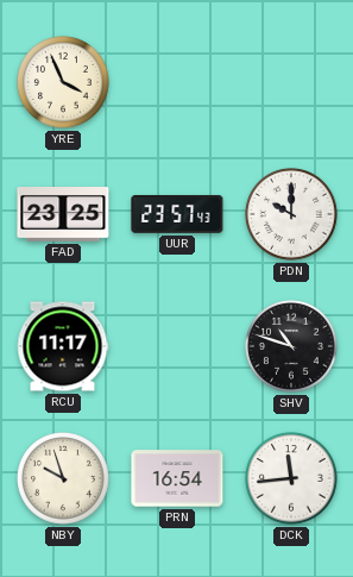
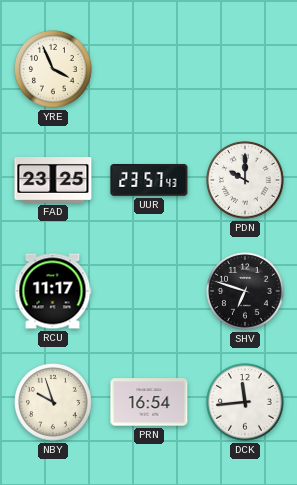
SHV: 10:48 -> 6:48
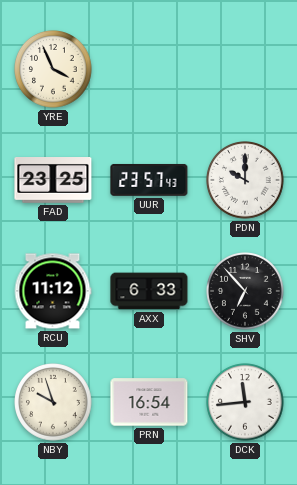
RCU: 11:17 -> 11:12
AXX: none -> 6:33
SHV: 6:48 -> 6:53
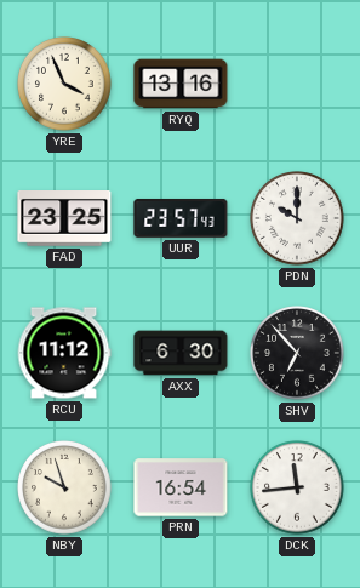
RYQ: none -> 13:16
AXX: 6:33 -> 6:30
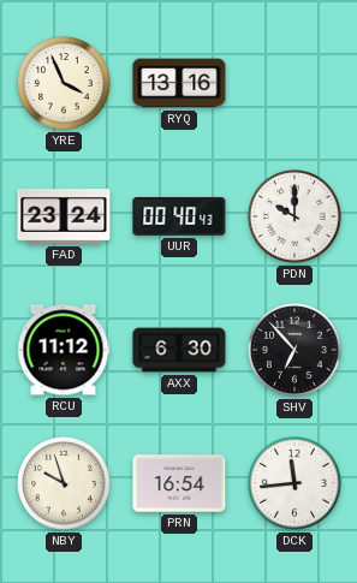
FAD: 23:25 -> 23:24
UUR: 23:57 -> 00:40
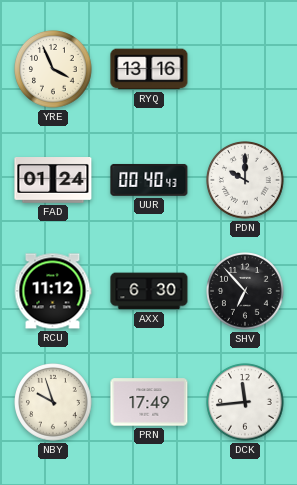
FAD: 23:24 -> 01:24
PRN: 16:54 -> 17:49
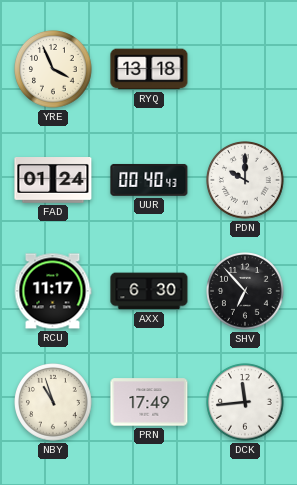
RYQ: 13:16 -> 13:18
RCU: 11:12 -> 11:17
NBY: 9:57 -> 10:57
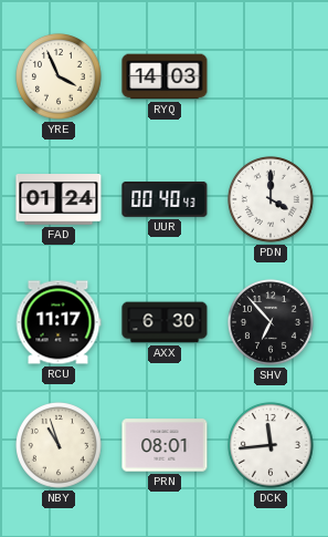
RYQ: 13:18 -> 14:03
PDN: 10:00 -> 4:00
PRN: 17:49 -> 08:01
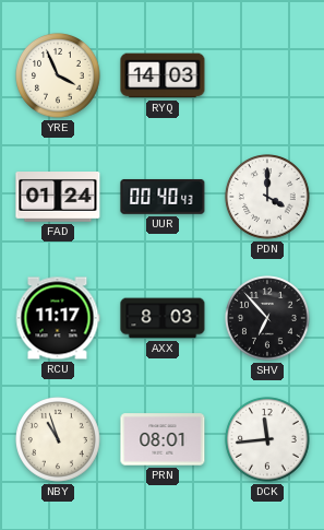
AXX: 6:30 -> 8:03
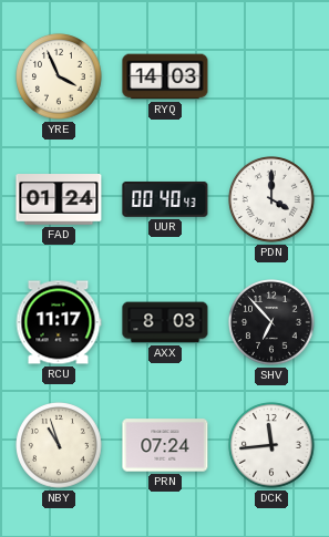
PRN: 08:01 -> 07:24
